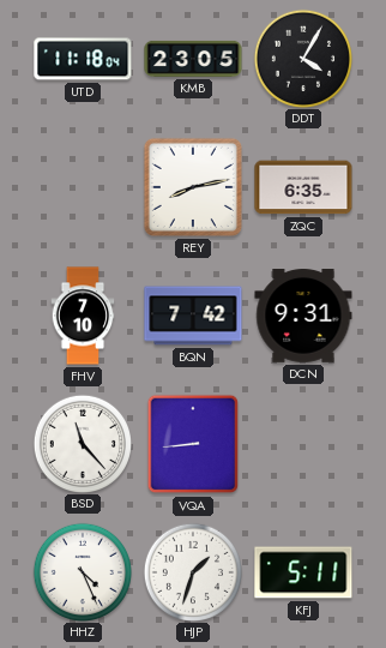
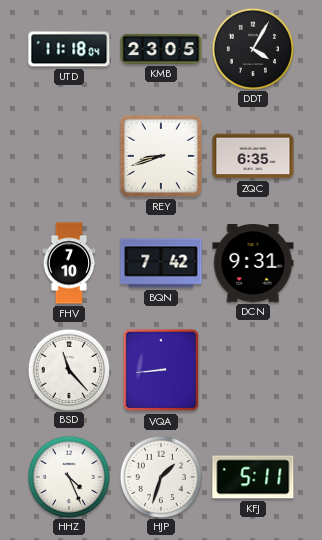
REY: 8:13 -> 8:42
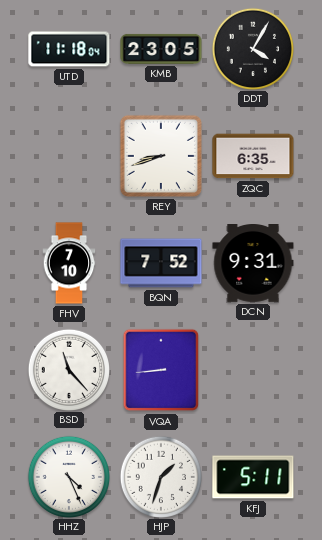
BQN: 7:42 -> 7:52
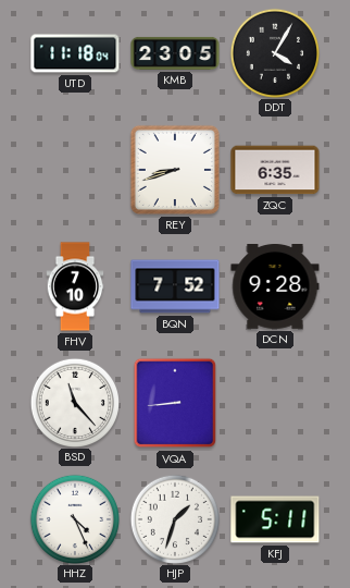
DCN: 9:31 -> 9:28
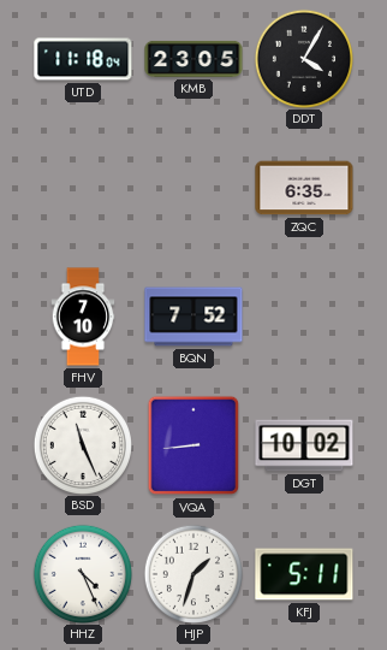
REY: 8:42 -> none
DCN: 9:28 -> none
BSD: 11:23 -> 11:26
DGT: none -> 10:02
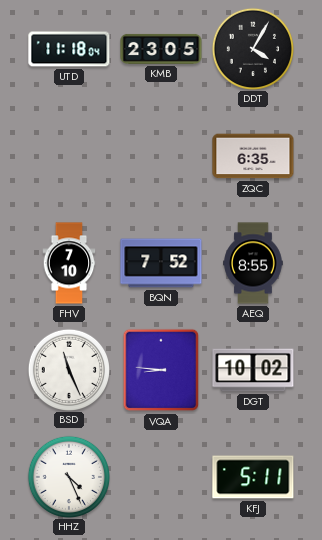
AEQ: none -> 8:55
VQA: 8:44 -> 8:46
HJP: 1:33 -> none
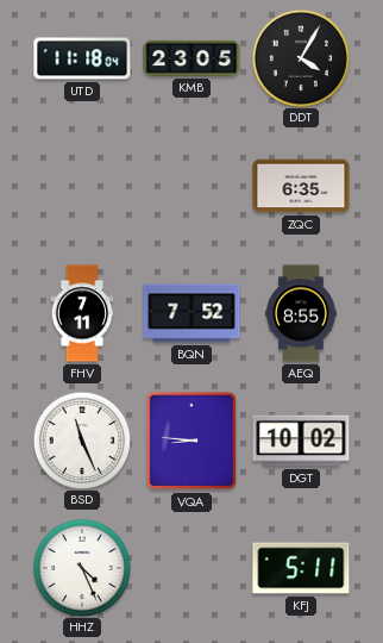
FHV: 7:10 -> 7:11
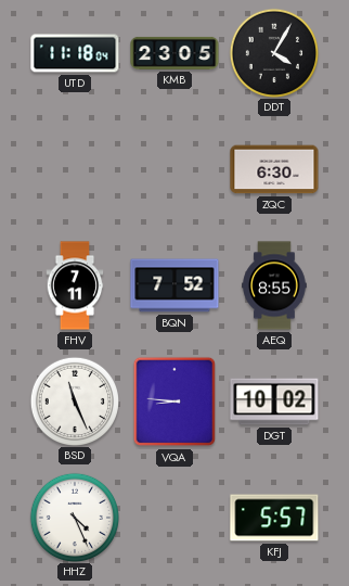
ZQC: 6:35 -> 6:30
KFJ: 5:11 -> 5:57
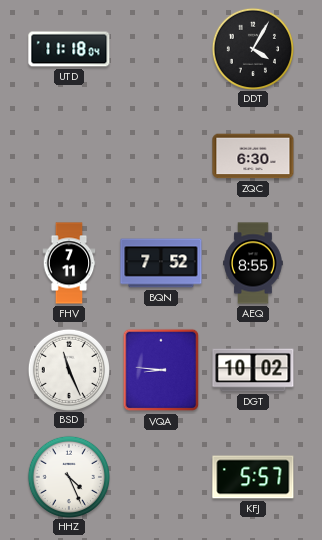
KMB: 23:05 -> none
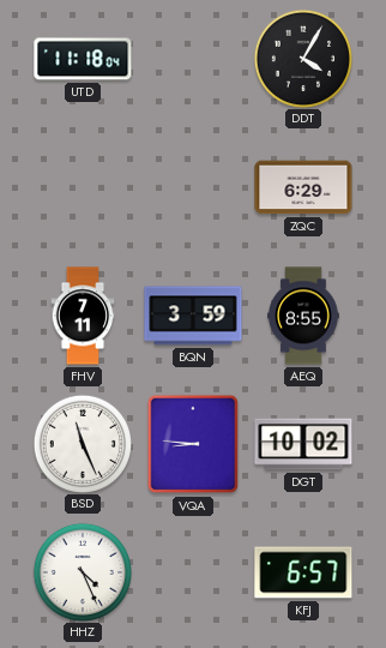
ZQC: 6:30 -> 6:29
BQN: 7:52 -> 3:59
KFJ: 5:57 -> 6:57
